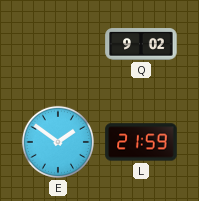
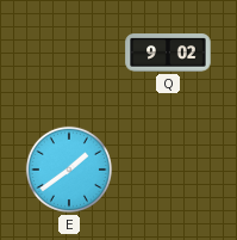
E: 1:51 -> 1:39
L: 21:59 -> none
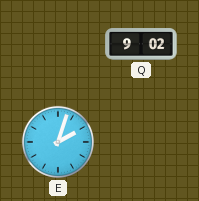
E: 1:39 -> 2:03
